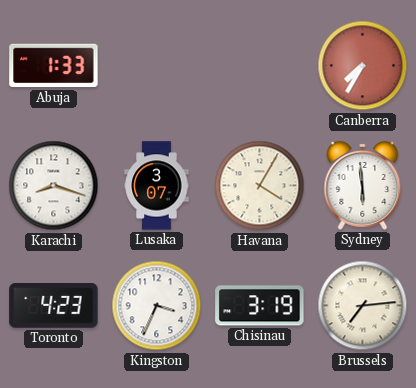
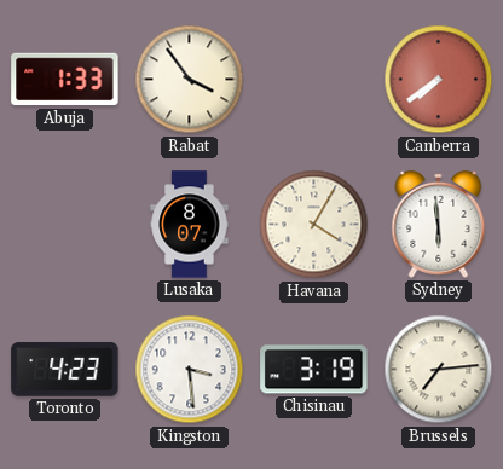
Rabat: none -> 3:54
Canberra: 7:35 -> 7:39
Karachi: 8:18 -> none
Lusaka: 3:07 -> 8:07
Kingston: 3:34 -> 3:29
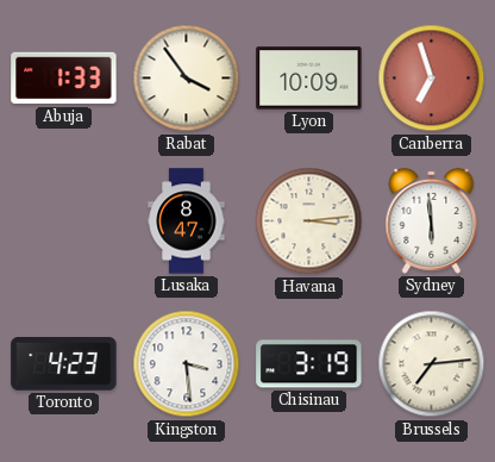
Lyon: none -> 10:09
Canberra: 7:39 -> 6:57
Lusaka: 8:07 -> 8:47
Havana: 4:05 -> 3:14
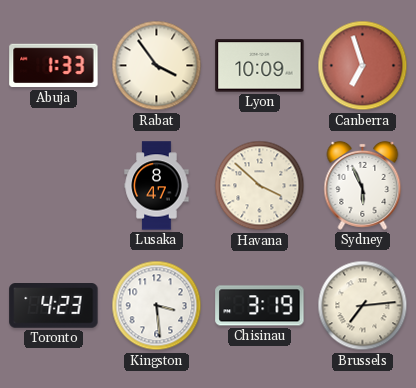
Havana: 3:14 -> 3:52
Sydney: 5:59 -> 5:56
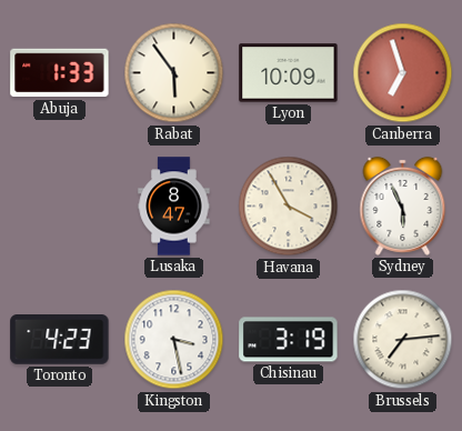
Rabat: 3:54 -> 5:54
Havana: 3:52 -> 3:55
Kingston: 3:29 -> 3:28
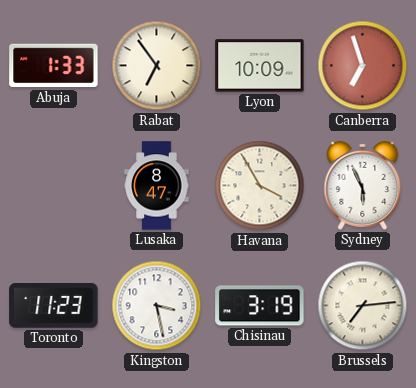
Rabat: 5:54 -> 6:54
Toronto: 4:23 -> 11:23
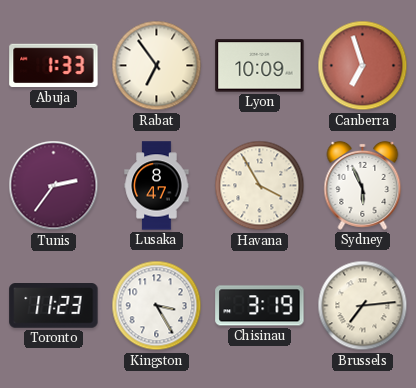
Tunis: none -> 2:36
Kingston: 3:28 -> 3:25
